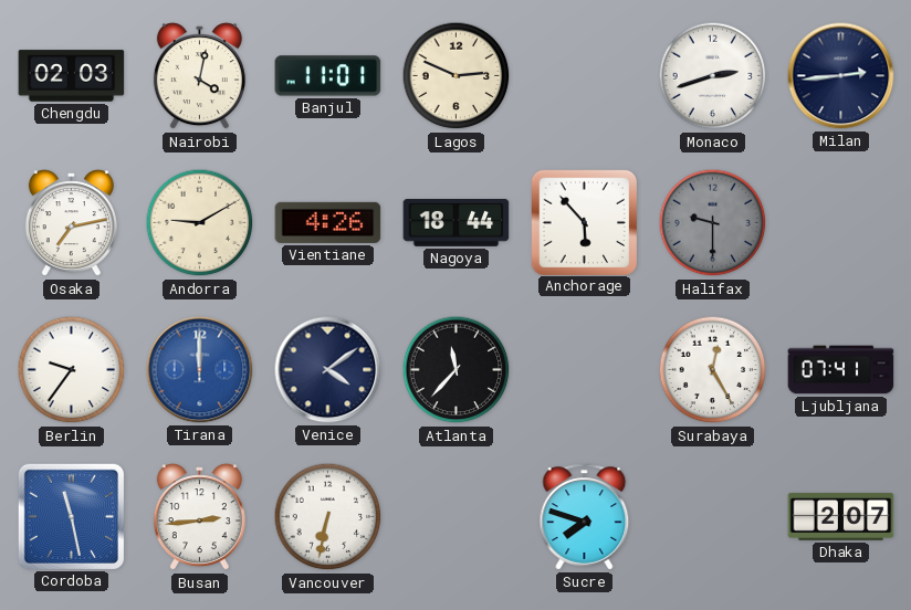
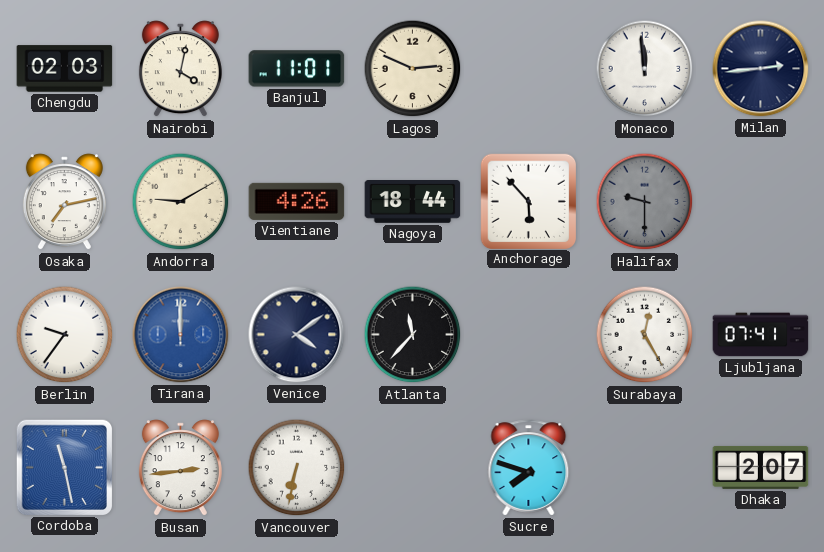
Monaco: 2:42 -> 11:59
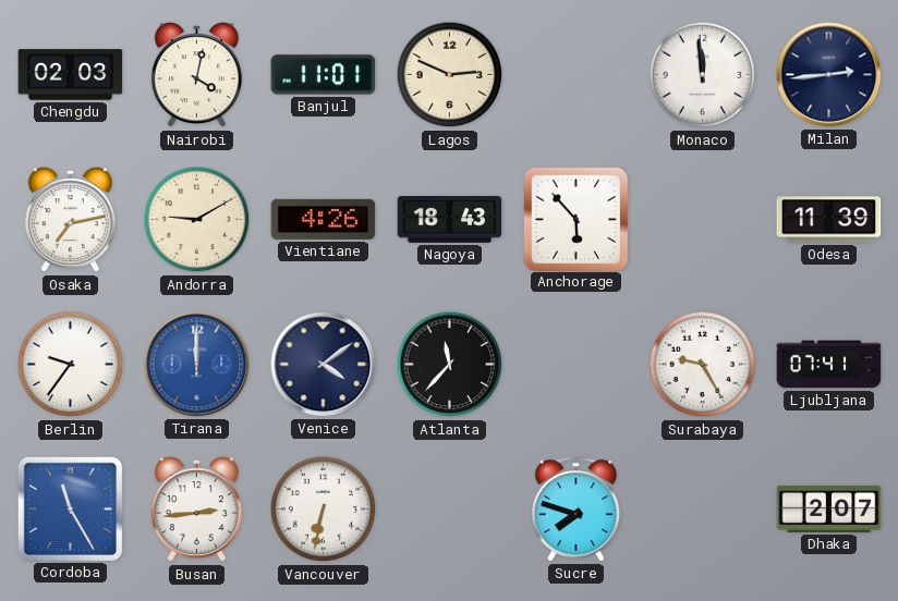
Nagoya: 18:44 -> 18:43
Halifax: 9:30 -> none
Odesa: none -> 11:39
Surabaya: 12:25 -> 9:25
Cordoba: 11:28 -> 11:25
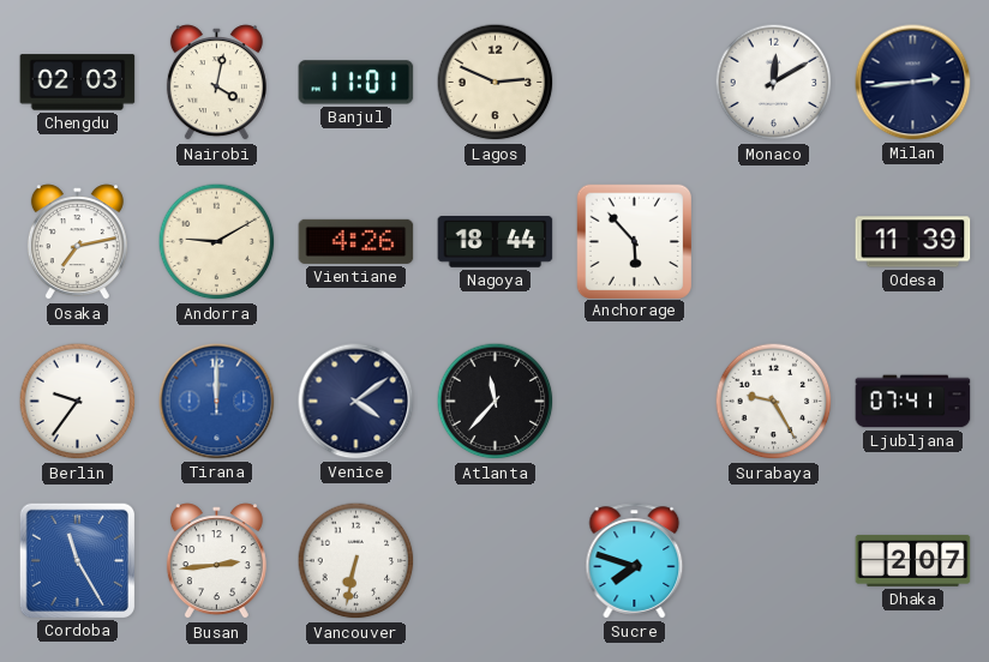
Monaco: 11:59 -> 12:10
Nagoya: 18:43 -> 18:44
